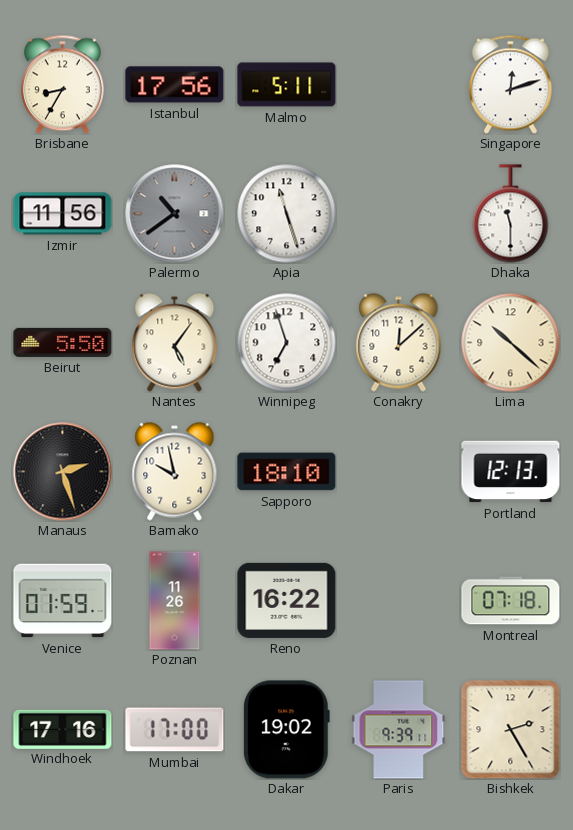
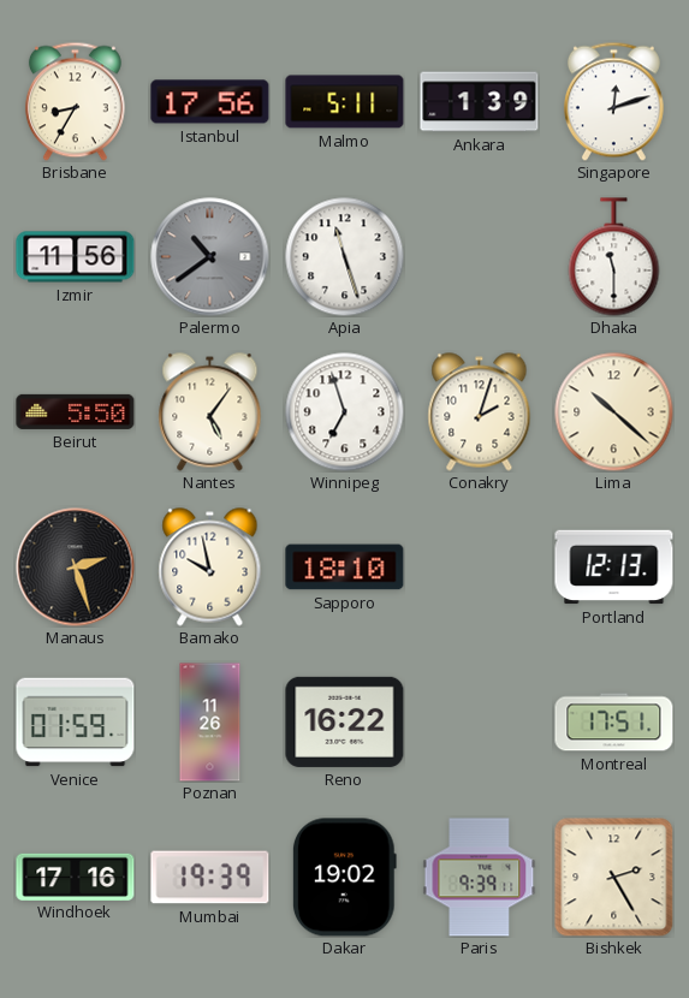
Ankara: none -> 1:39
Conakry: 12:08 -> 2:03
Montreal: 07:18 -> 17:51
Mumbai: 17:00 -> 19:39
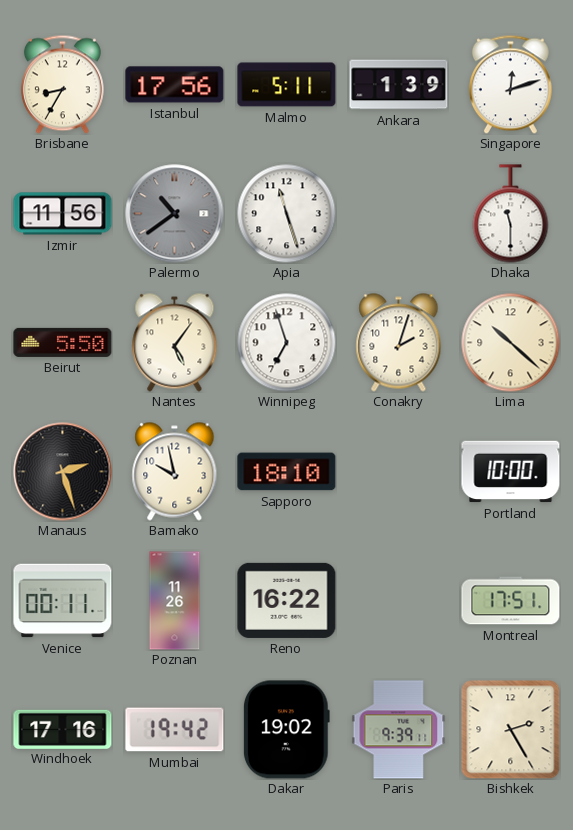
Portland: 12:13 -> 10:00
Venice: 01:59 -> 00:11
Mumbai: 19:39 -> 19:42
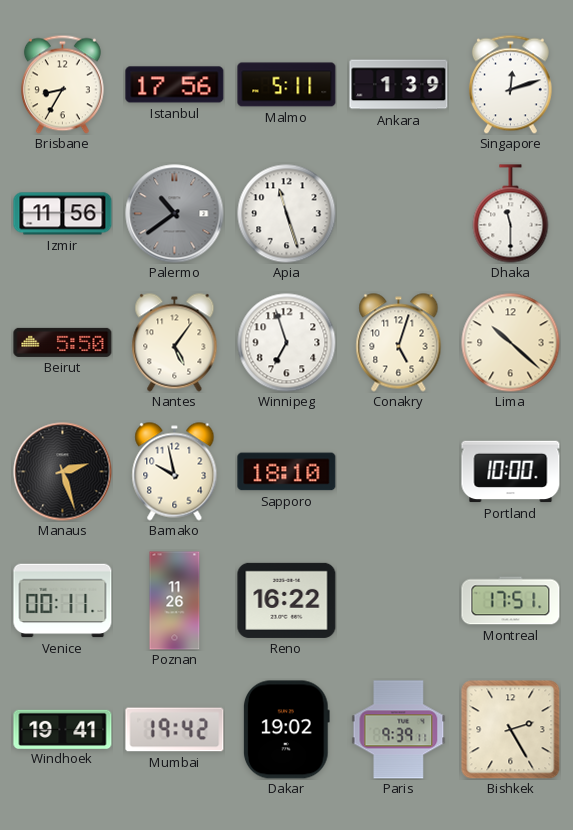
Conakry: 2:03 -> 5:03
Windhoek: 17:16 -> 19:41
